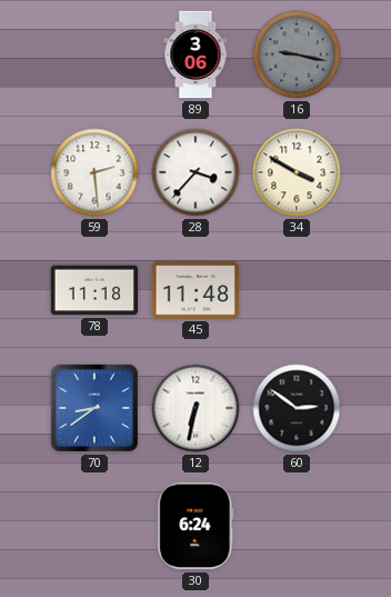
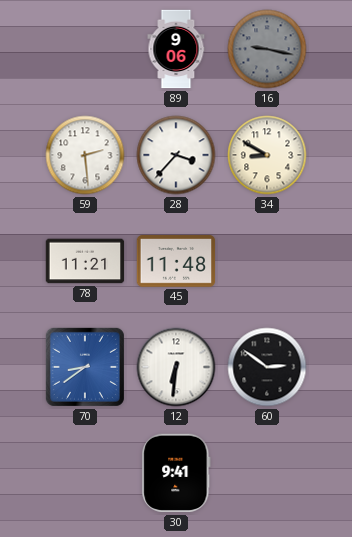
89: 3:06 -> 9:06
34: 3:50 -> 8:50
78: 11:18 -> 11:21
12: 6:32 -> 6:31
30: 6:24 -> 9:41
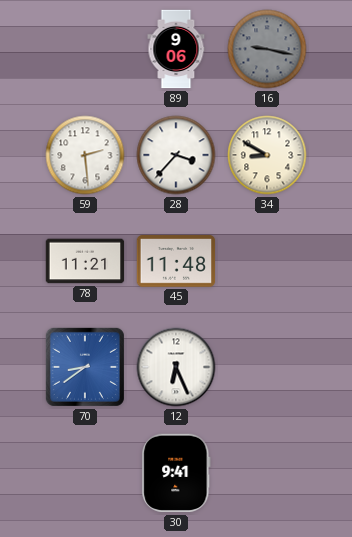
12: 6:31 -> 6:26
60: 2:51 -> none
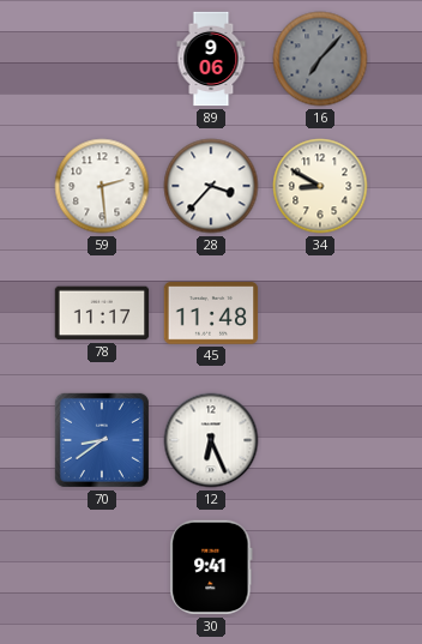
16: 9:17 -> 7:07
78: 11:21 -> 11:17
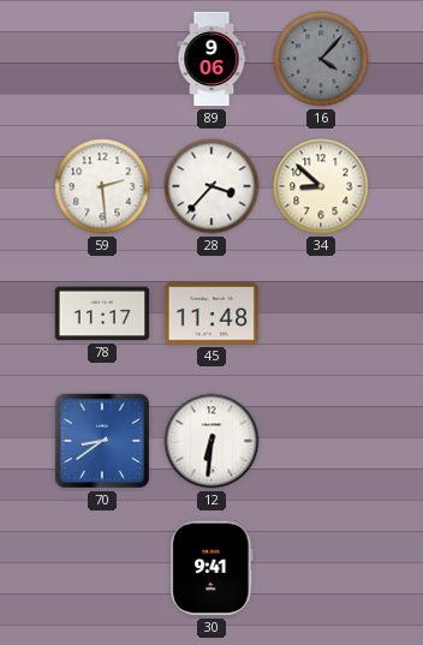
16: 7:07 -> 4:07
34: 8:50 -> 8:52
12: 6:26 -> 6:31
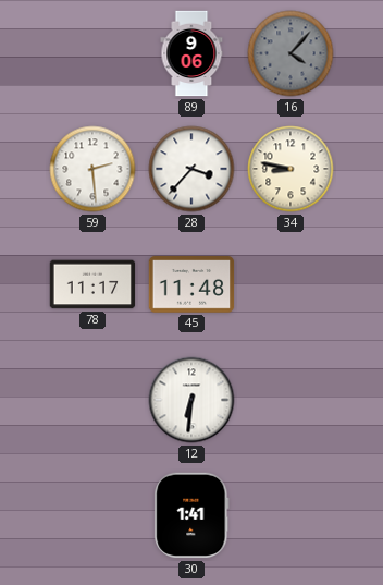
34: 8:52 -> 8:47
70: 8:39 -> none
30: 9:41 -> 1:41
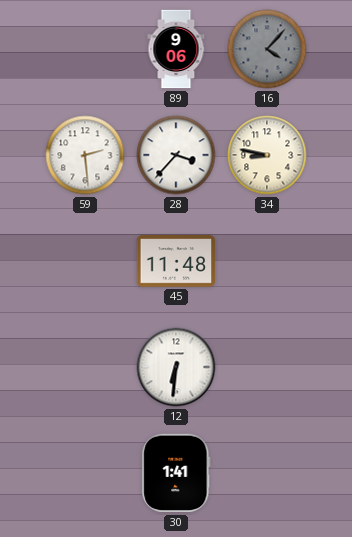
78: 11:17 -> none
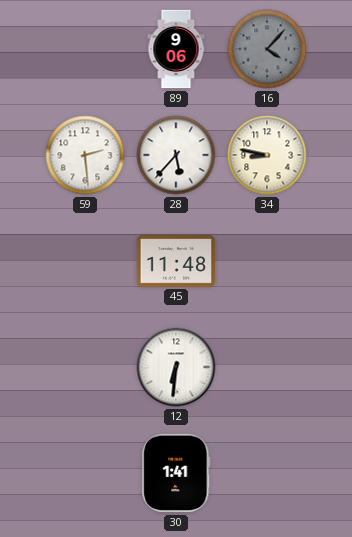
28: 3:37 -> 5:37
